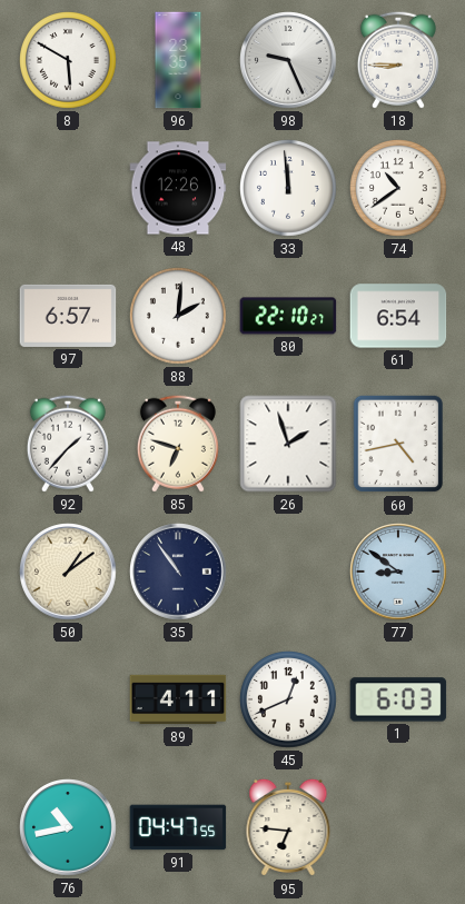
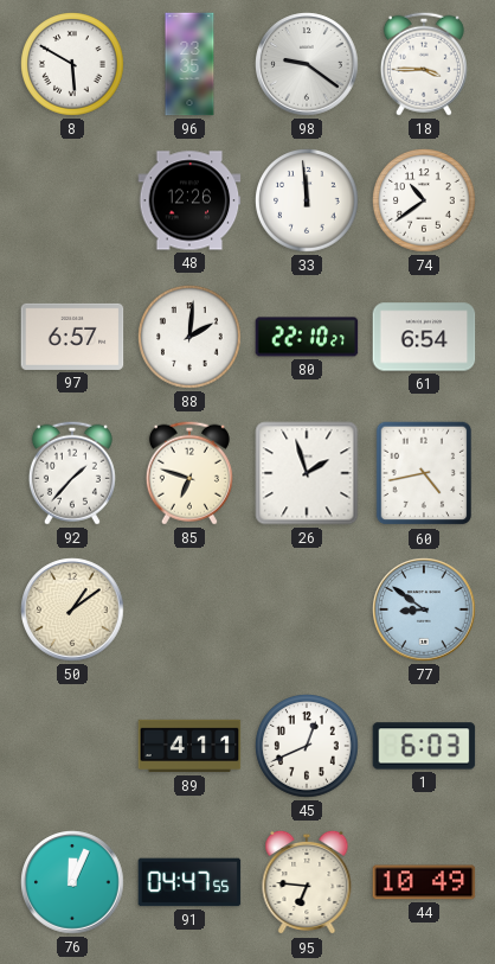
98: 9:26 -> 9:21
18: 8:45 -> 3:45
35: 10:54 -> none
76: 10:43 -> 12:04
44: none -> 10:49
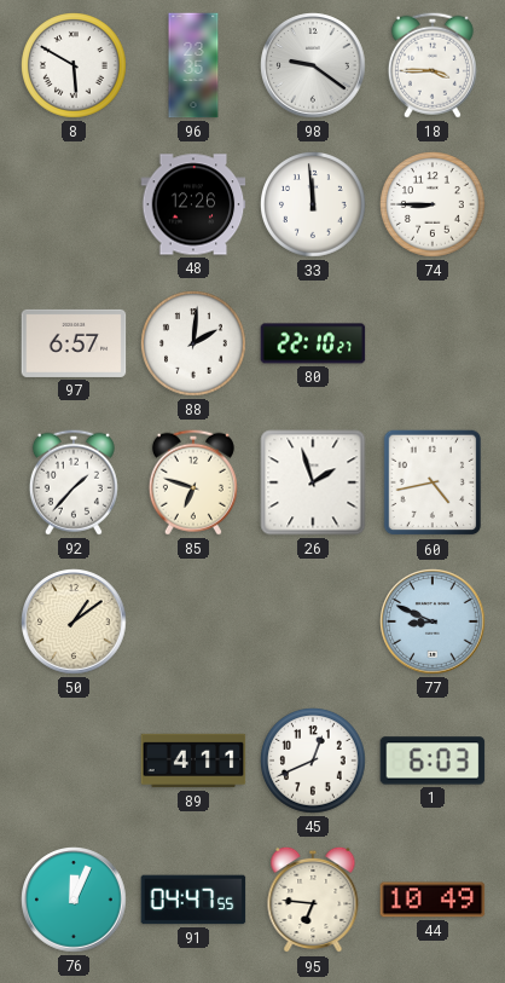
74: 10:39 -> 8:45
61: 6:54 -> none
77: 8:51 -> 8:49
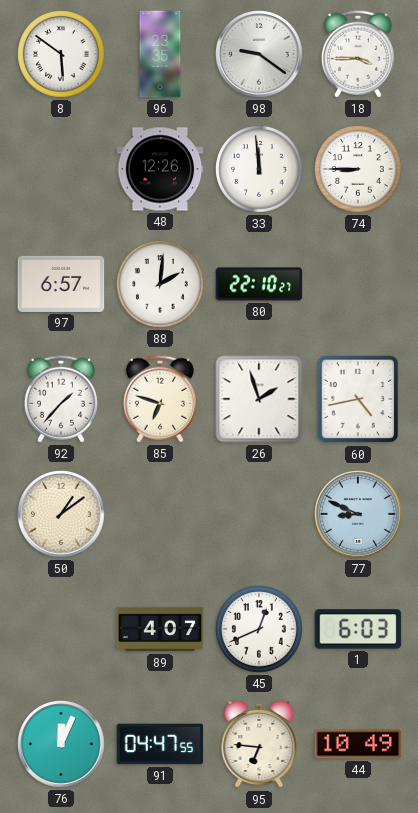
8: 5:50 -> 5:51
89: 4:11 -> 4:07
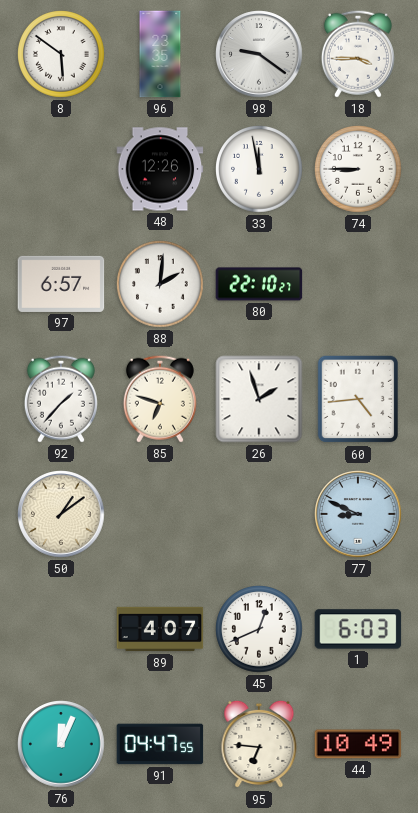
33: 11:59 -> 11:58
60: 4:43 -> 4:44
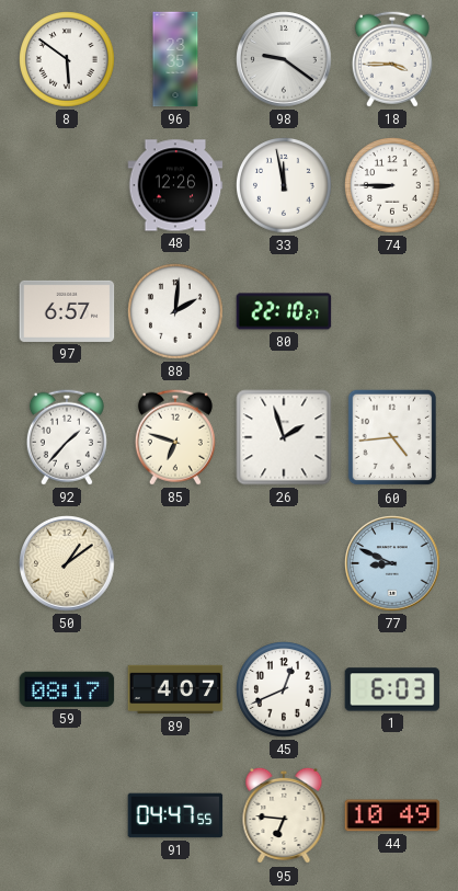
59: none -> 08:17
76: 12:04 -> none
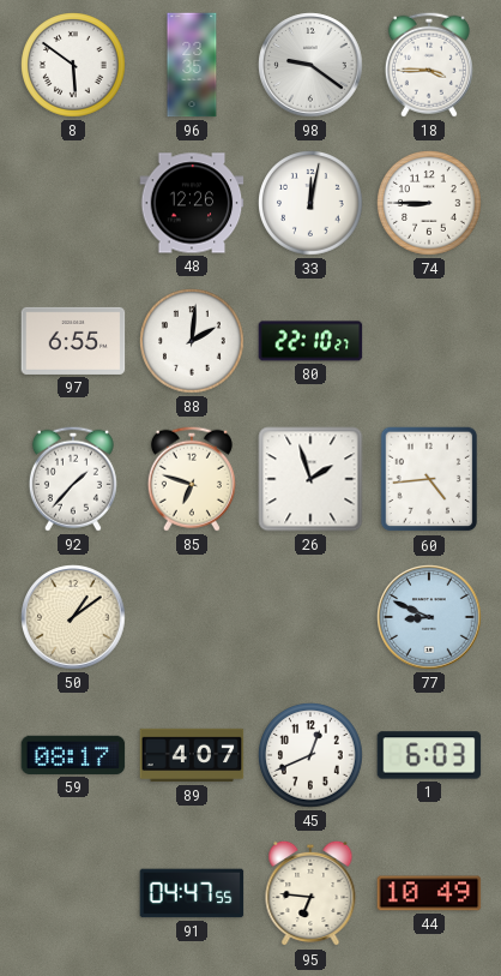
33: 11:58 -> 12:02
97: 6:57 -> 6:55
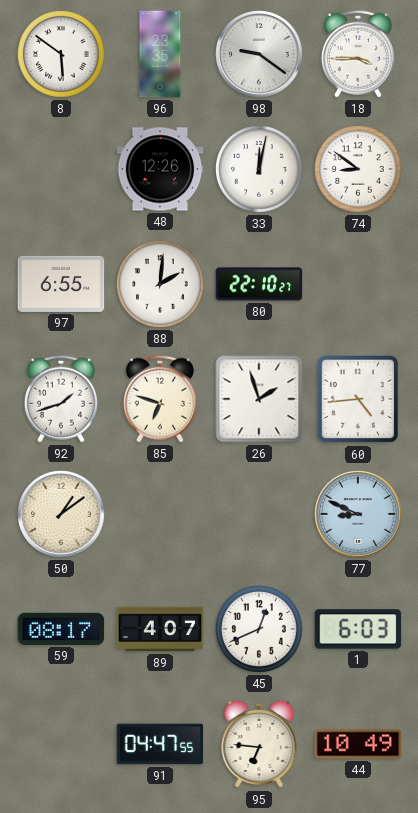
74: 8:45 -> 8:51
92: 1:37 -> 1:42
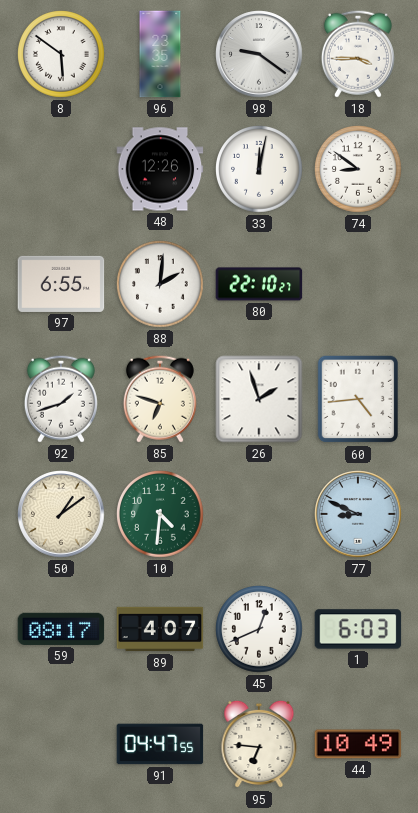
10: none -> 4:31
